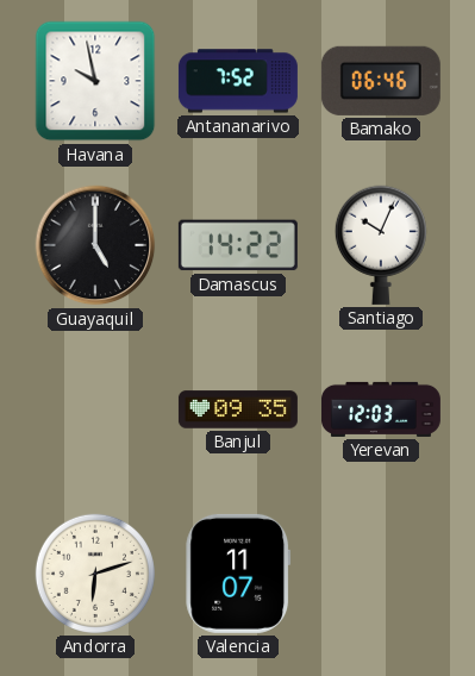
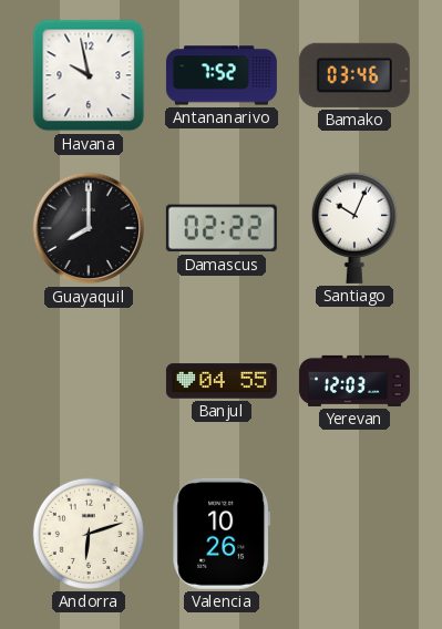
Bamako: 06:46 -> 03:46
Guayaquil: 5:00 -> 8:00
Damascus: 14:22 -> 02:22
Banjul: 09:35 -> 04:55
Valencia: 11:07 -> 10:26
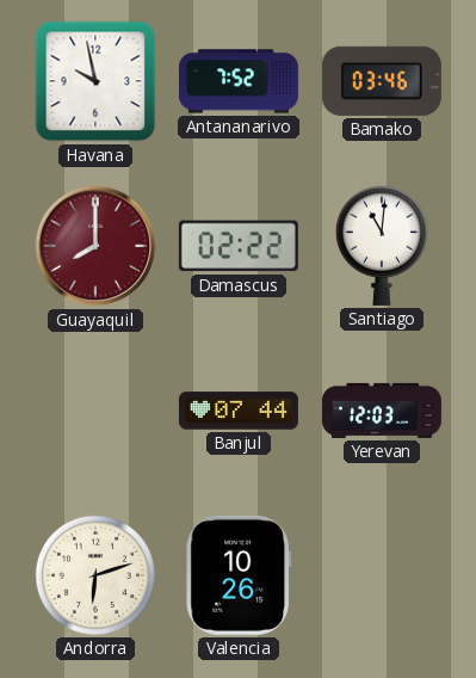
Guayaquil dial: black -> burgundy
Santiago: 10:04 -> 11:01
Banjul: 04:55 -> 07:44
